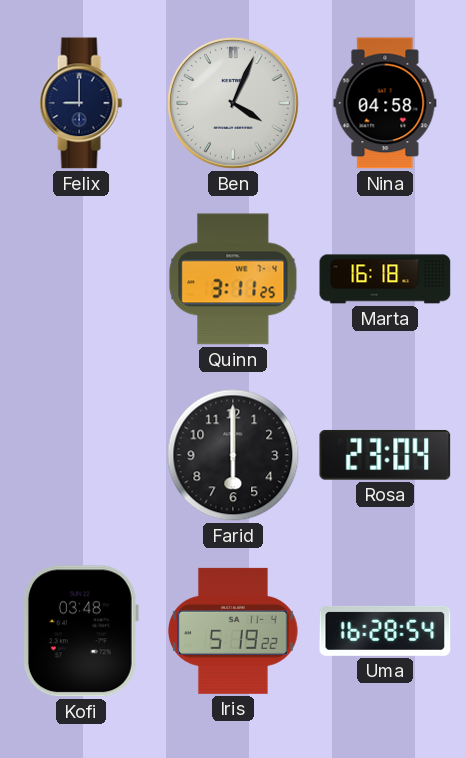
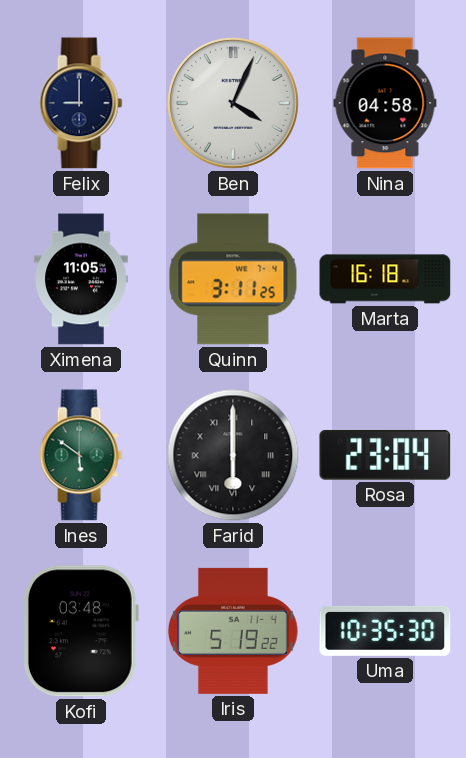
Ximena: none -> 11:05
Ines: none -> 5:51
Farid numerals: Arabic -> Roman
Uma: 16:28 -> 10:35
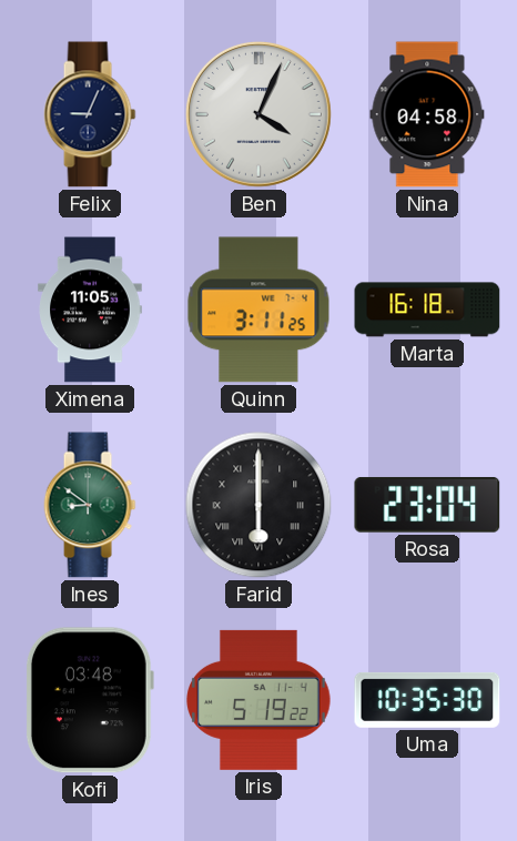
Felix: 9:00 -> 9:04
Ines: 5:51 -> 8:51
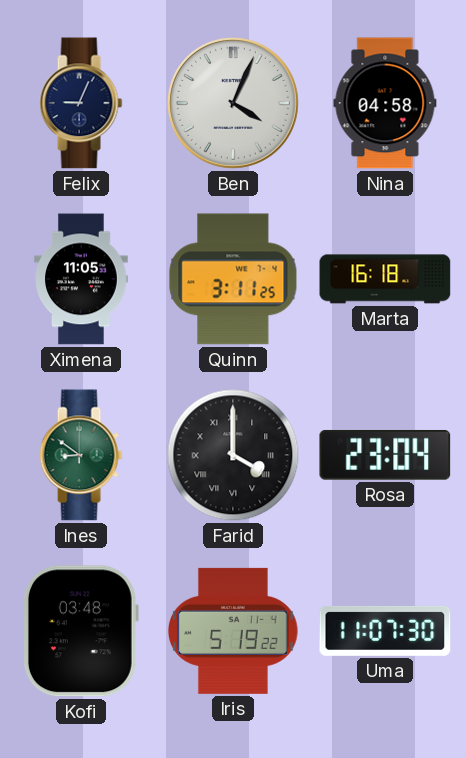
Farid: 6:00 -> 4:00
Uma: 10:35 -> 11:07
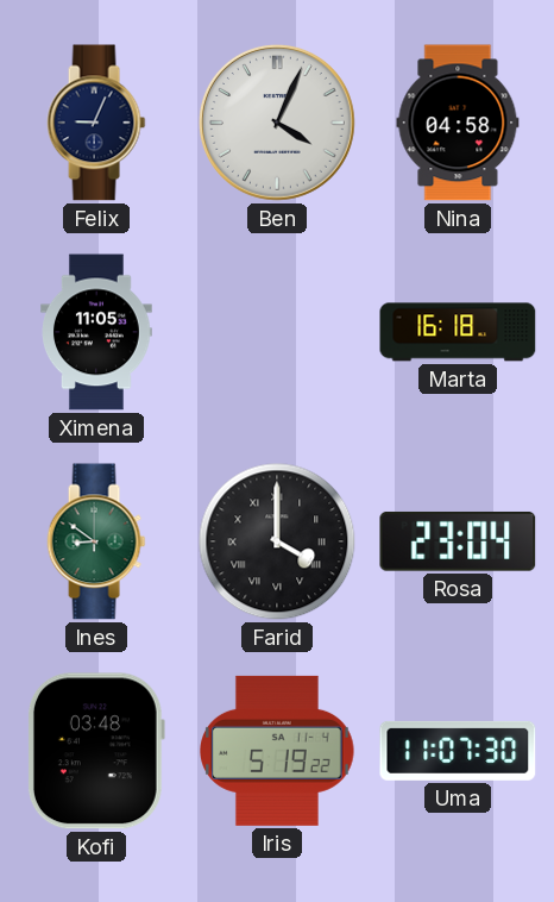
Quinn: 3:11 -> none
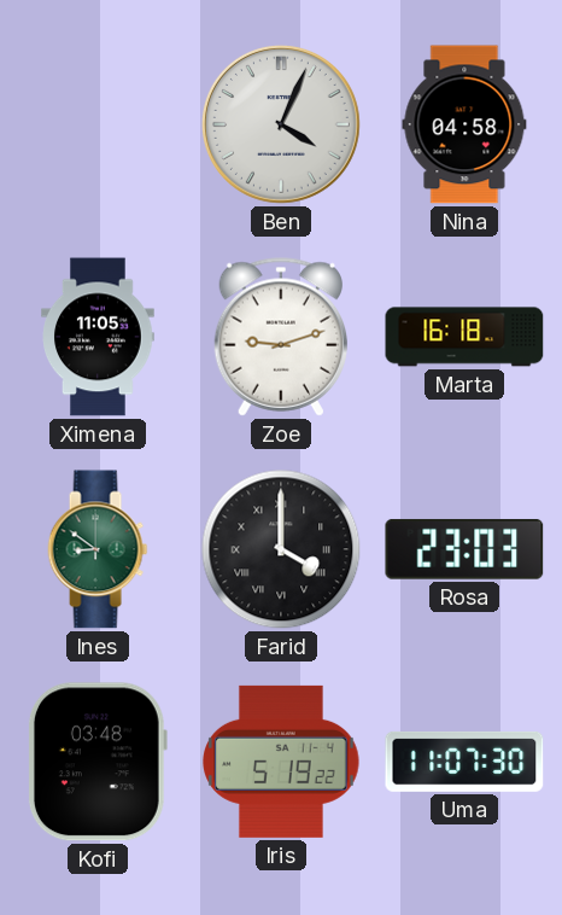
Felix: 9:04 -> none
Zoe: none -> 9:12
Rosa: 23:04 -> 23:03
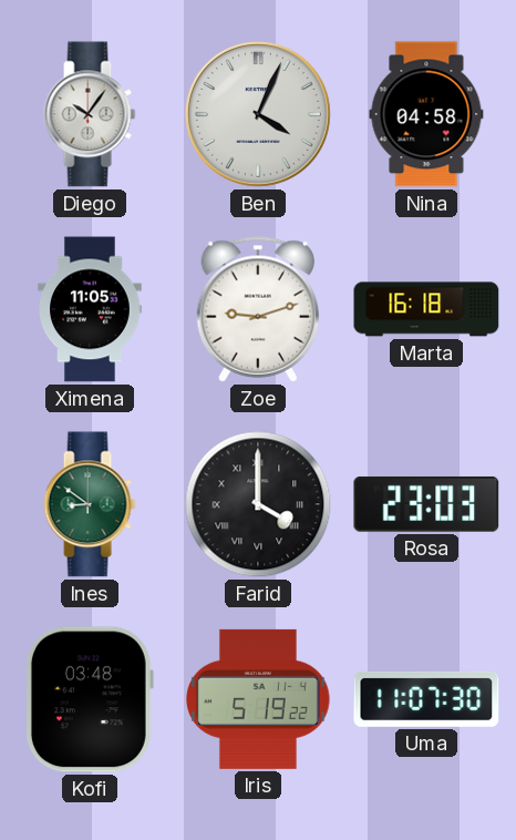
Diego: none -> 10:06
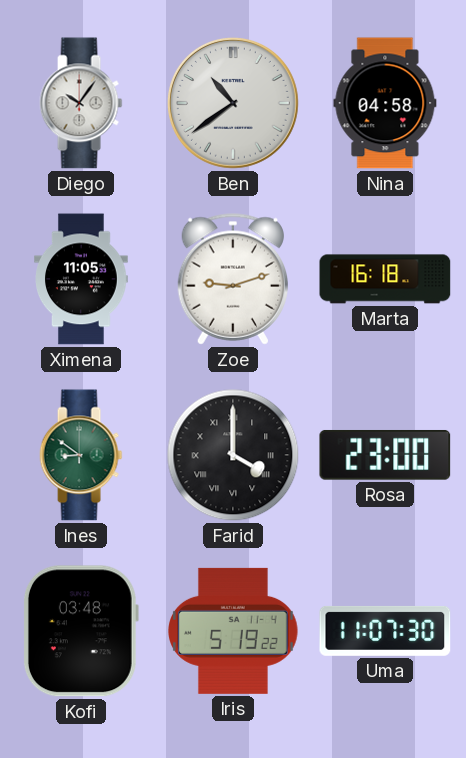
Ben: 4:04 -> 10:39
Rosa: 23:03 -> 23:00
